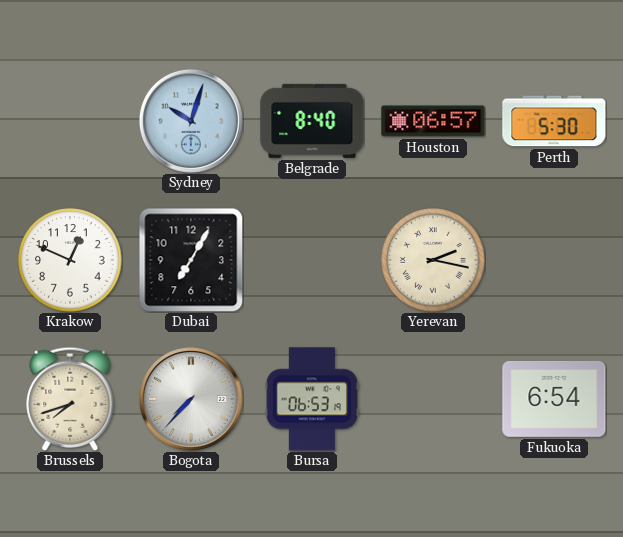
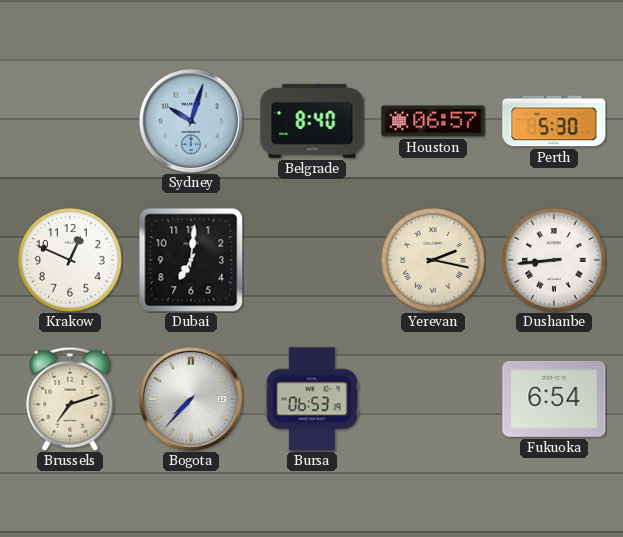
Dubai: 7:05 -> 7:01
Dushanbe: none -> 8:44
Brussels: 7:42 -> 7:12
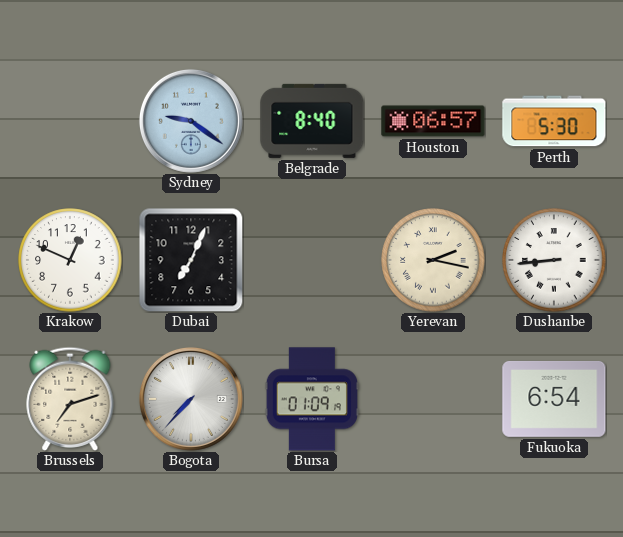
Sydney: 10:03 -> 9:21
Dubai: 7:01 -> 7:04
Bursa: 06:53 -> 01:09
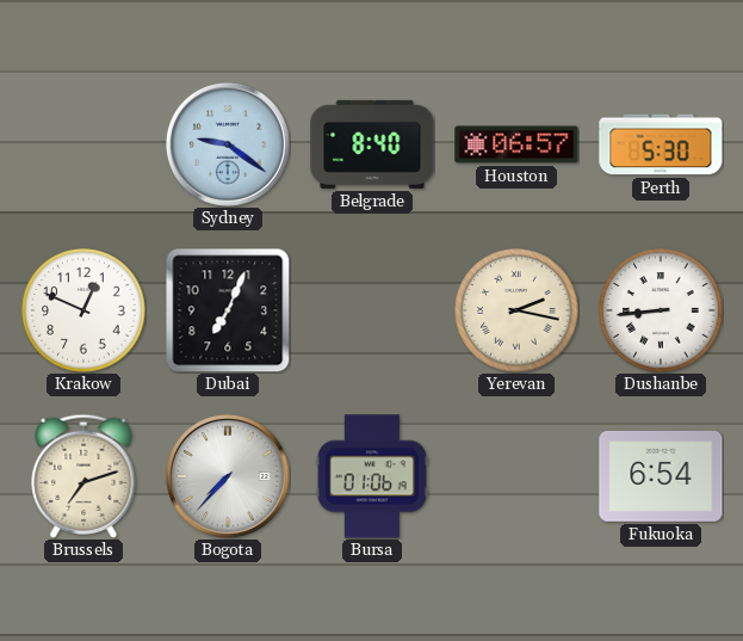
Bursa: 01:09 -> 01:06
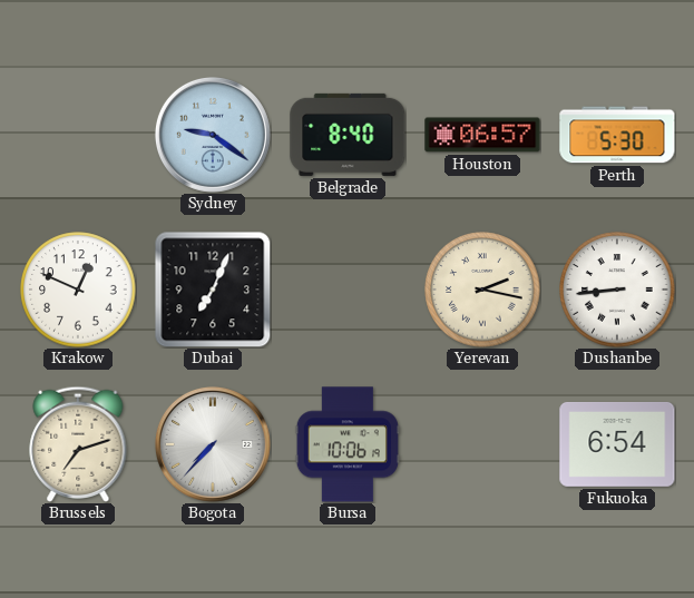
Bursa: 01:06 -> 10:06
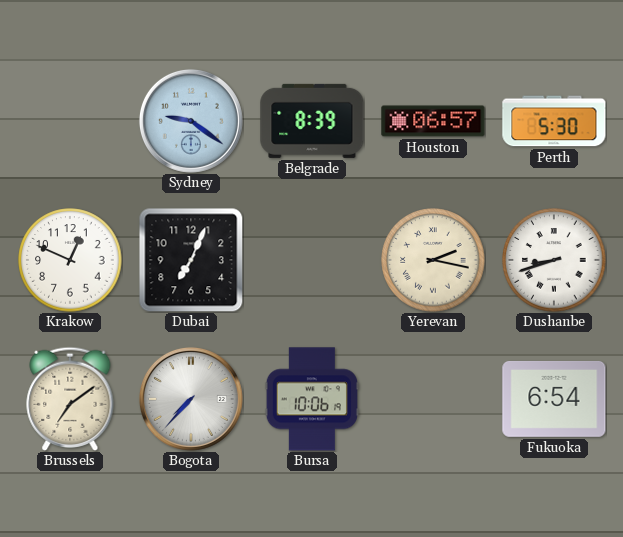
Belgrade: 8:40 -> 8:39
Dushanbe: 8:44 -> 8:42
Brussels: 7:12 -> 7:09
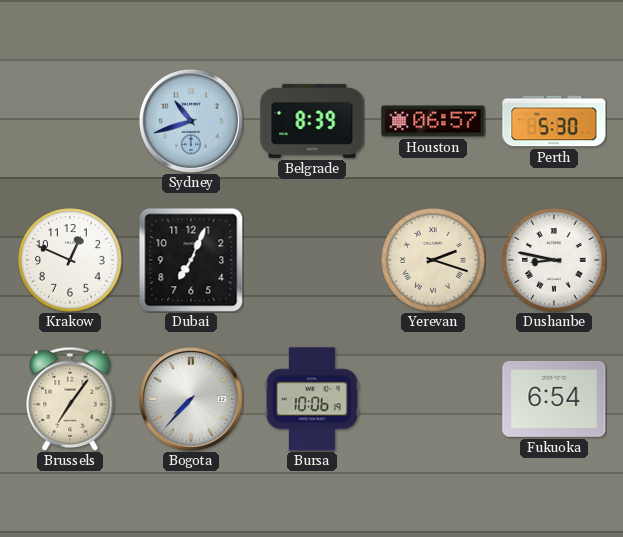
Sydney: 9:21 -> 10:42
Yerevan: 2:17 -> 2:18
Dushanbe: 8:42 -> 8:47
Brussels: 7:09 -> 7:06
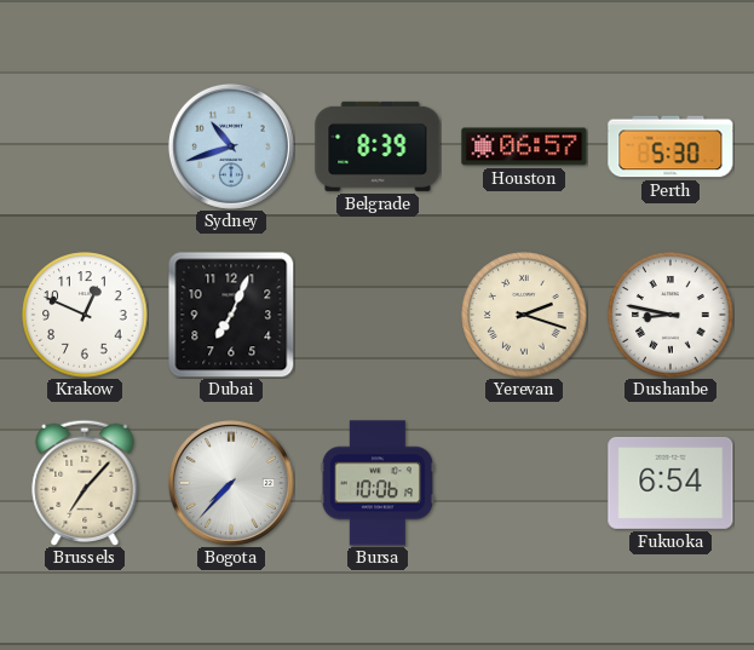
Brussels: 7:06 -> 7:07
